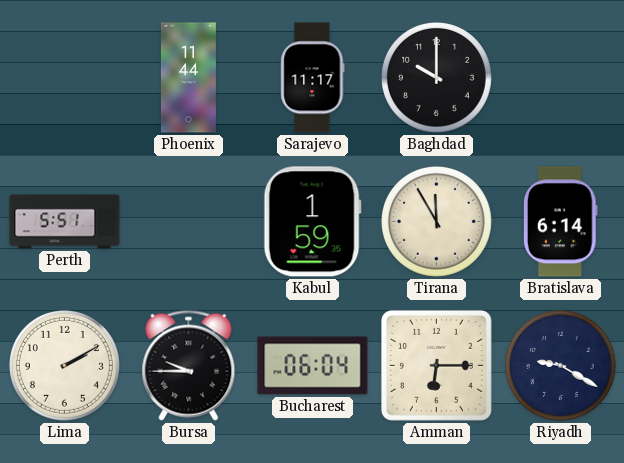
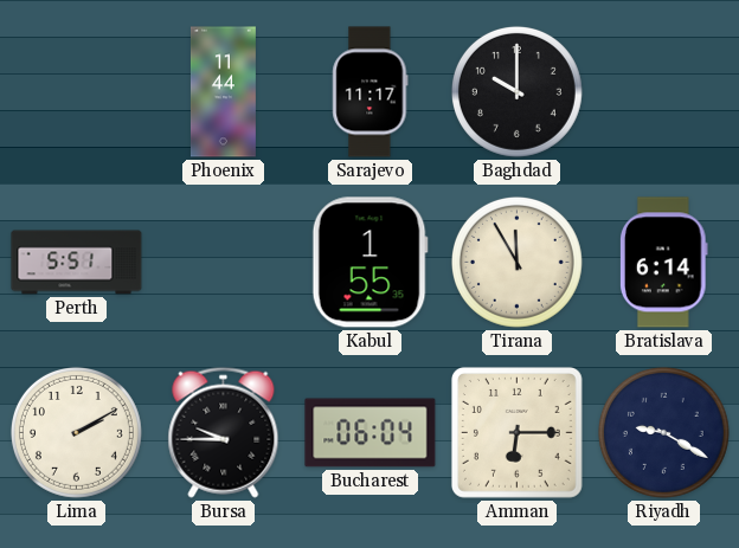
Kabul: 1:59 -> 1:55
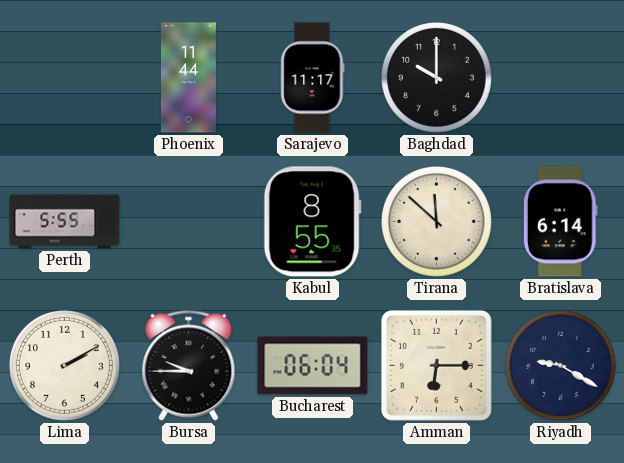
Perth: 5:51 -> 5:55
Kabul: 1:55 -> 8:55
Tirana: 11:55 -> 11:52
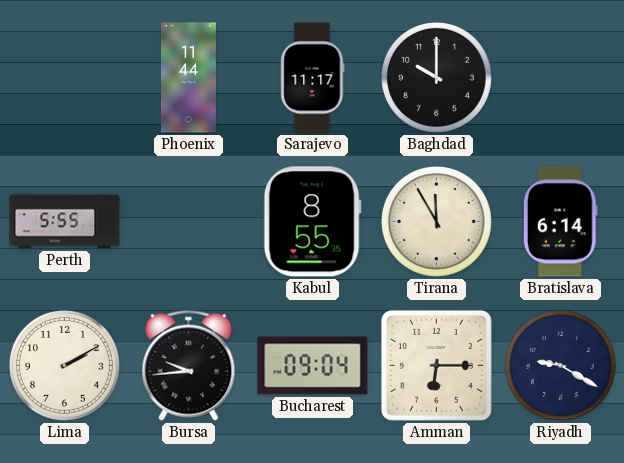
Tirana: 11:52 -> 11:55
Bursa: 9:45 -> 9:44
Bucharest: 06:04 -> 09:04
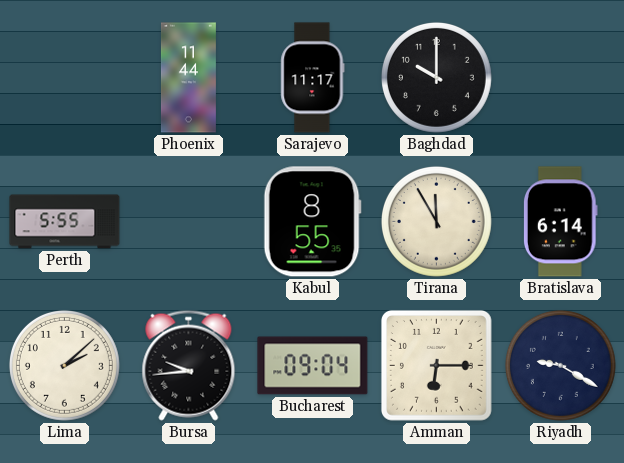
Lima: 2:10 -> 2:08
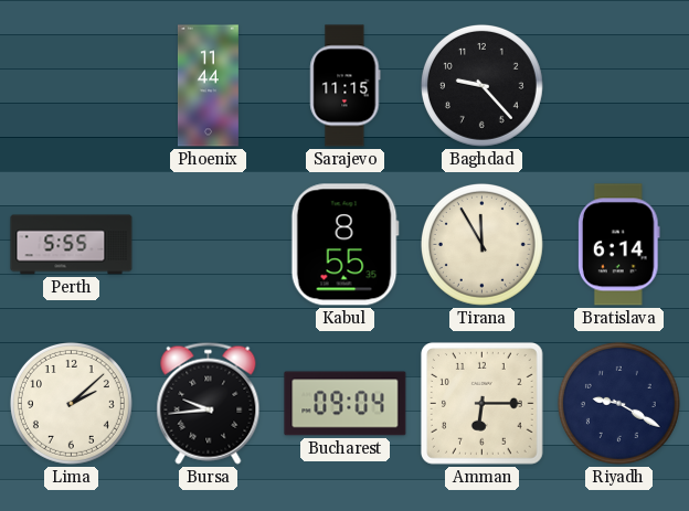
Sarajevo: 11:17 -> 11:15
Baghdad: 10:00 -> 9:23
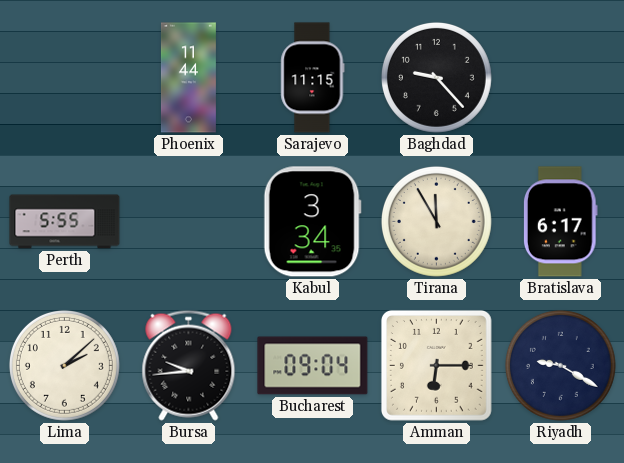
Kabul: 8:55 -> 3:34
Bratislava: 6:14 -> 6:17
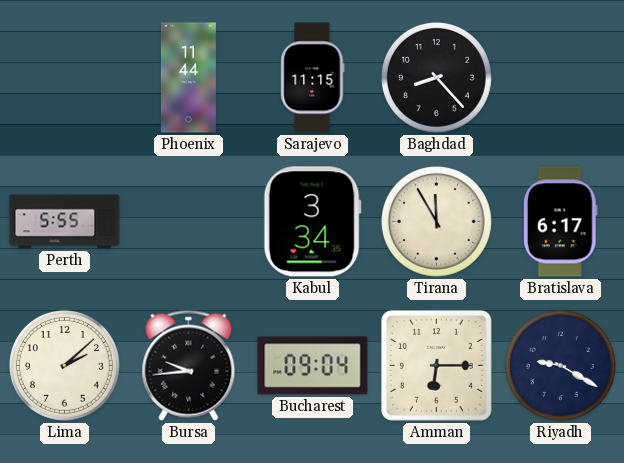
Baghdad: 9:23 -> 8:23
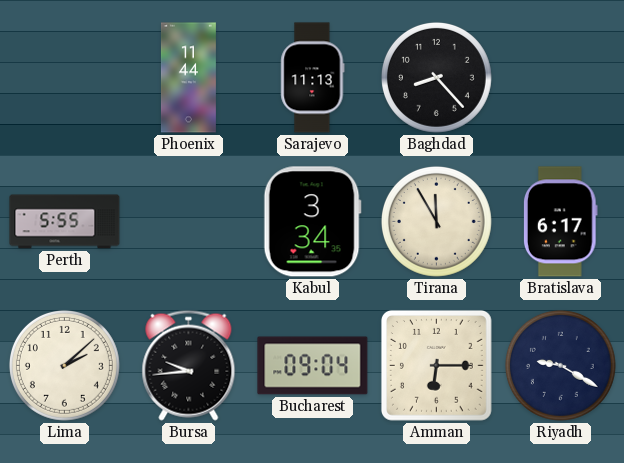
Sarajevo: 11:15 -> 11:13
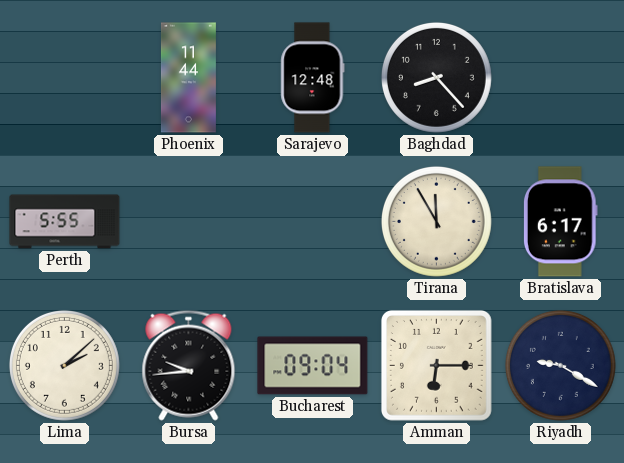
Sarajevo: 11:13 -> 12:48
Kabul: 3:34 -> none
